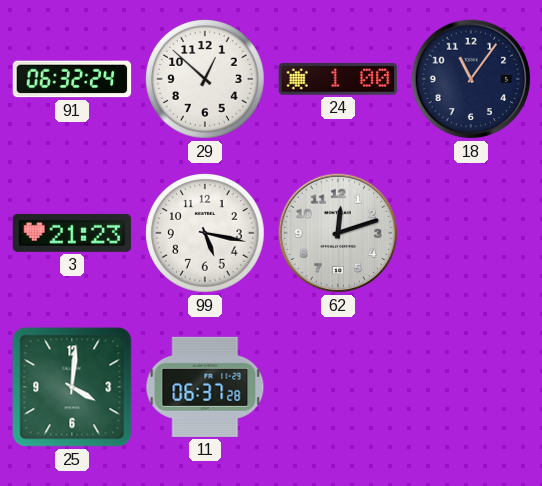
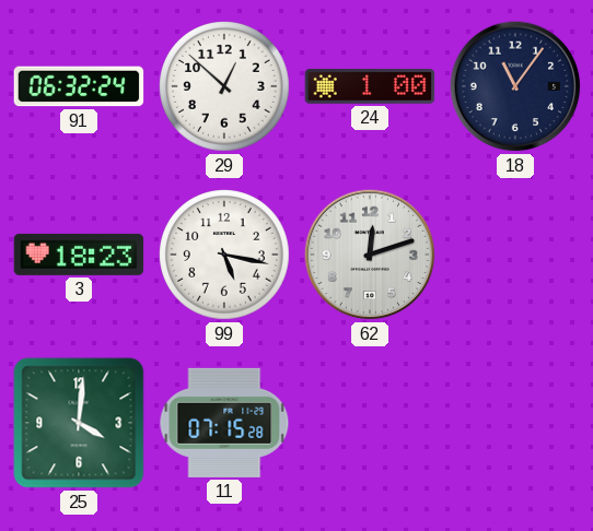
3: 21:23 -> 18:23
11: 06:37 -> 07:15
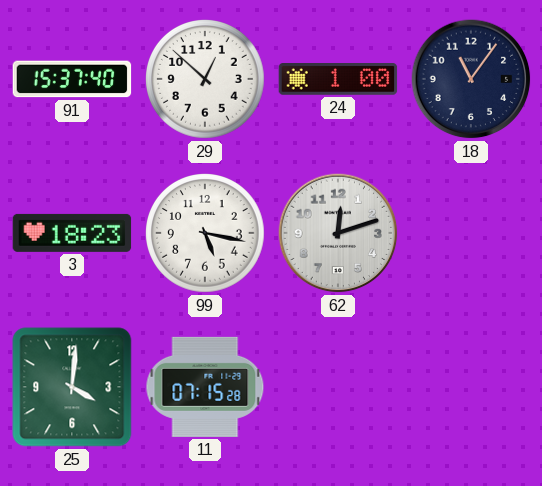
91: 06:32 -> 15:37
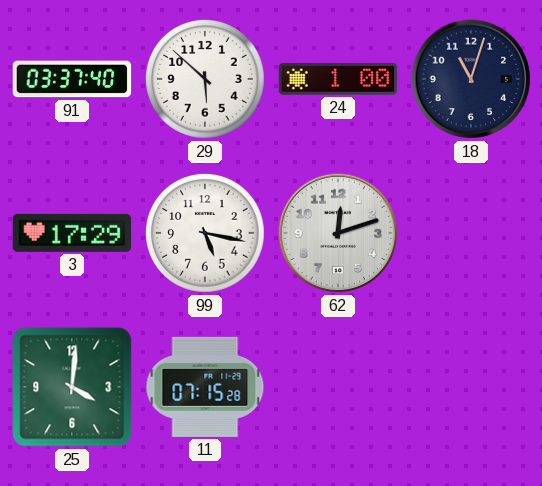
91: 15:37 -> 03:37
29: 12:52 -> 5:52
18: 11:06 -> 11:03
3: 18:23 -> 17:29
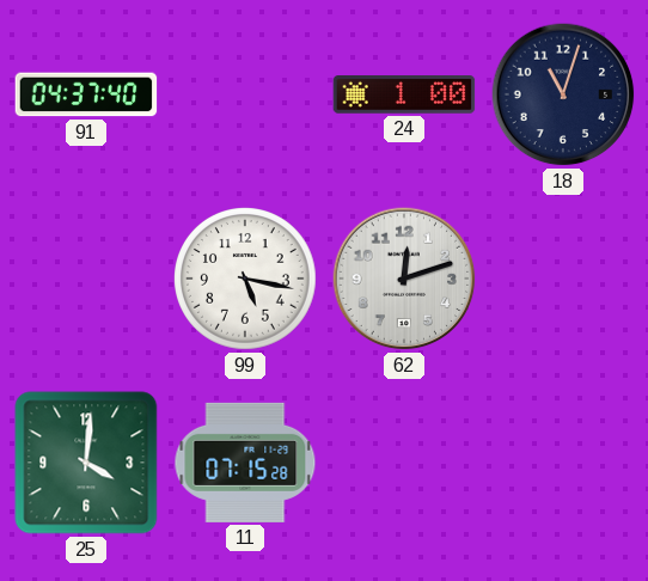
91: 03:37 -> 04:37
29: 5:52 -> none
3: 17:29 -> none
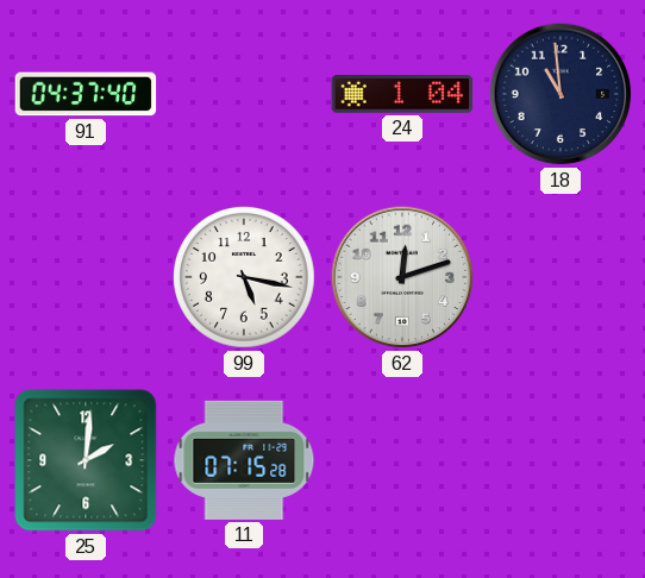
24: 1:00 -> 1:04
18: 11:03 -> 10:59
25: 4:01 -> 2:01
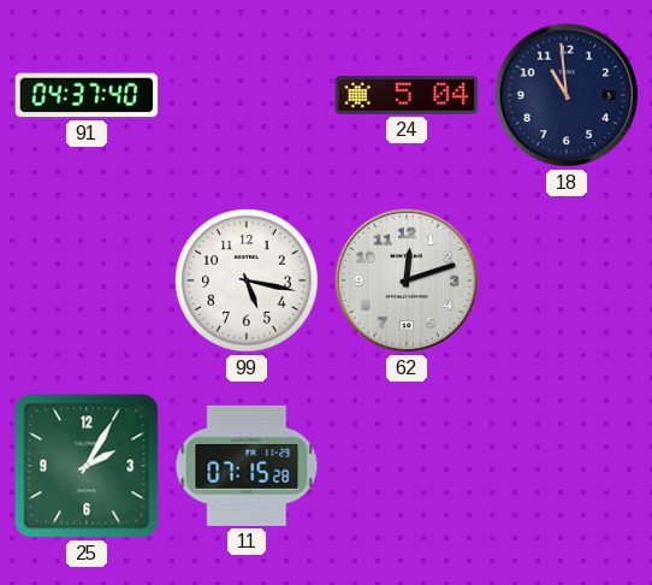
24: 1:04 -> 5:04
25: 2:01 -> 2:05
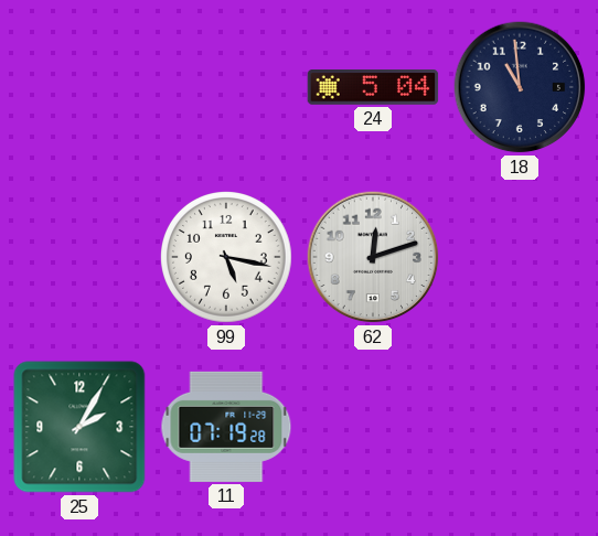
91: 04:37 -> none
11: 07:15 -> 07:19
